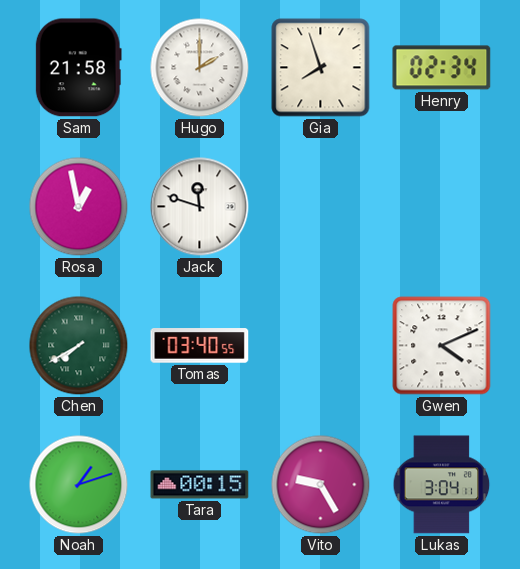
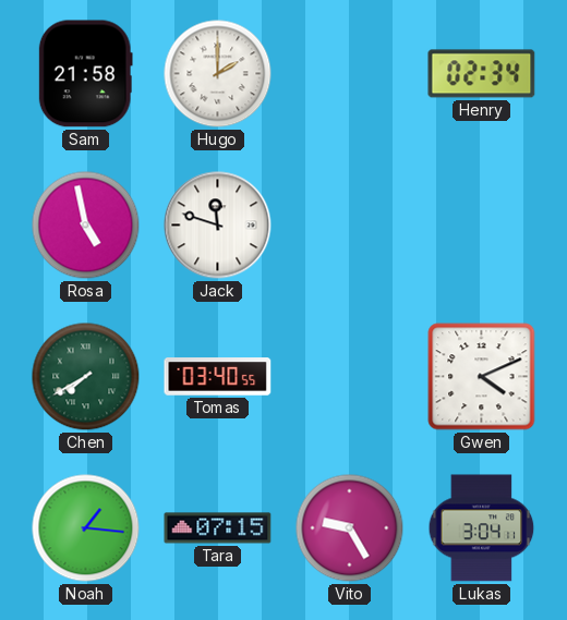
Gia: 7:57 -> none
Rosa: 12:58 -> 4:58
Noah: 1:12 -> 1:16
Tara: 00:15 -> 07:15
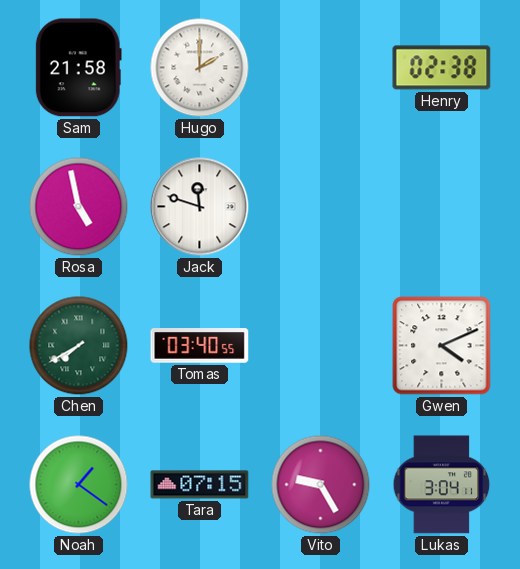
Henry: 02:34 -> 02:38
Noah: 1:16 -> 1:21
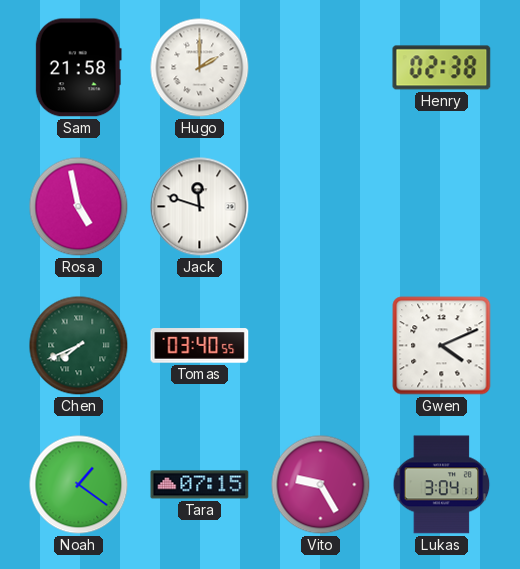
Chen: 7:40 -> 7:41
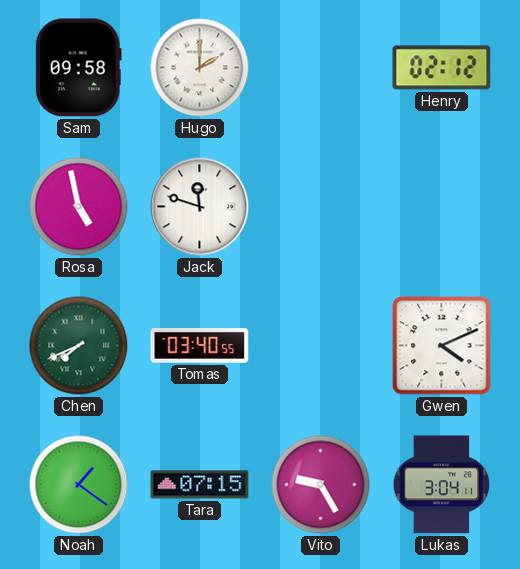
Sam: 21:58 -> 09:58
Henry: 02:38 -> 02:12
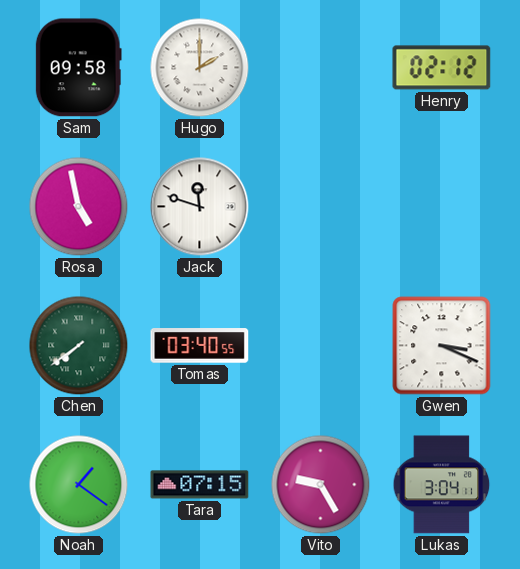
Chen: 7:41 -> 7:39
Gwen: 4:11 -> 3:19
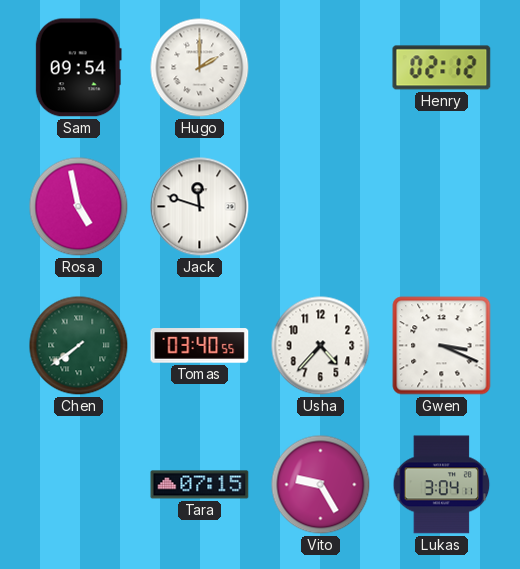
Sam: 09:58 -> 09:54
Usha: none -> 4:37
Noah: 1:21 -> none
